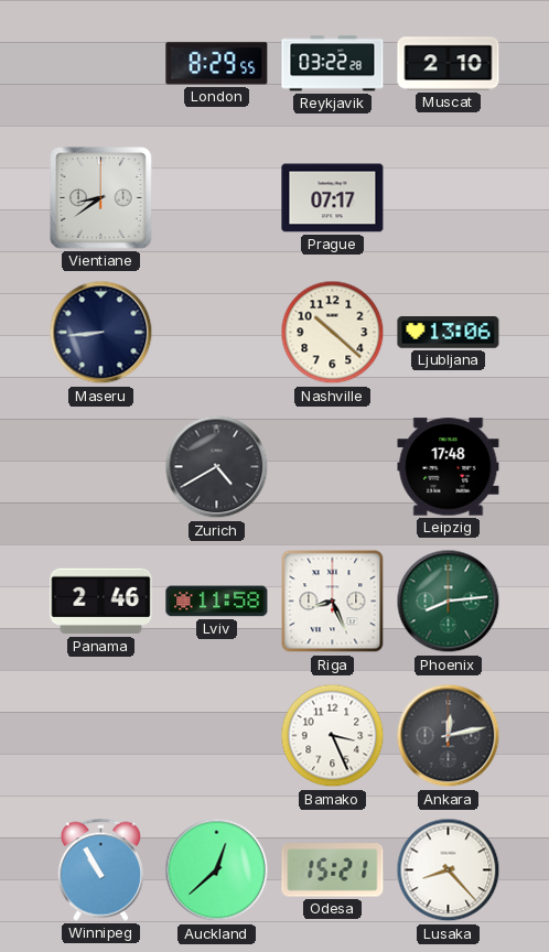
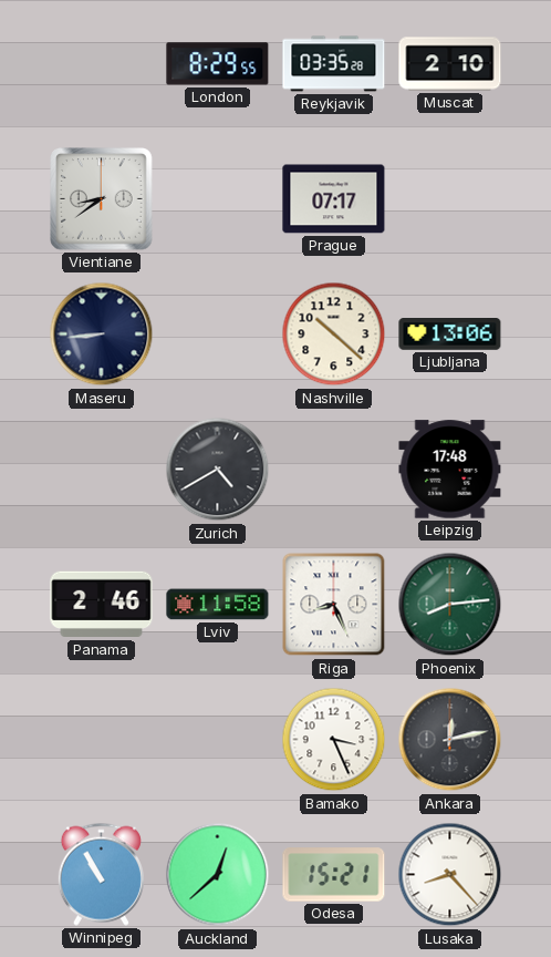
Reykjavik: 03:22 -> 03:35
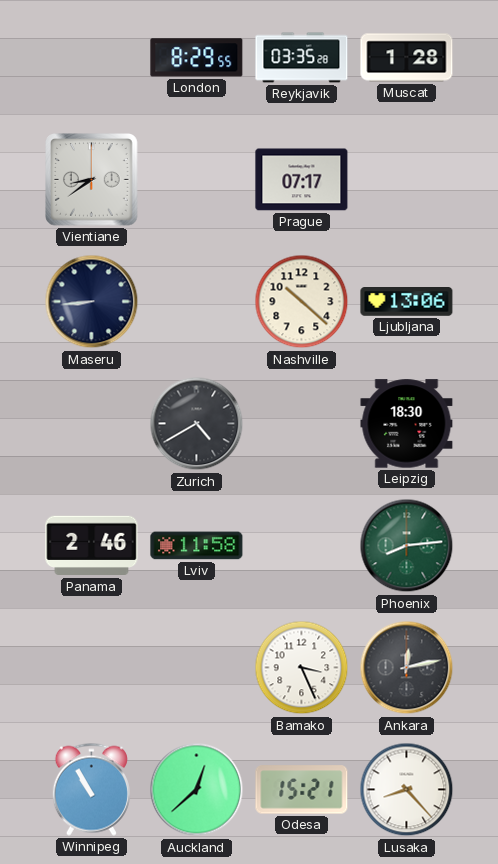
Muscat: 2:10 -> 1:28
Leipzig: 17:48 -> 18:30
Riga: 8:26 -> none
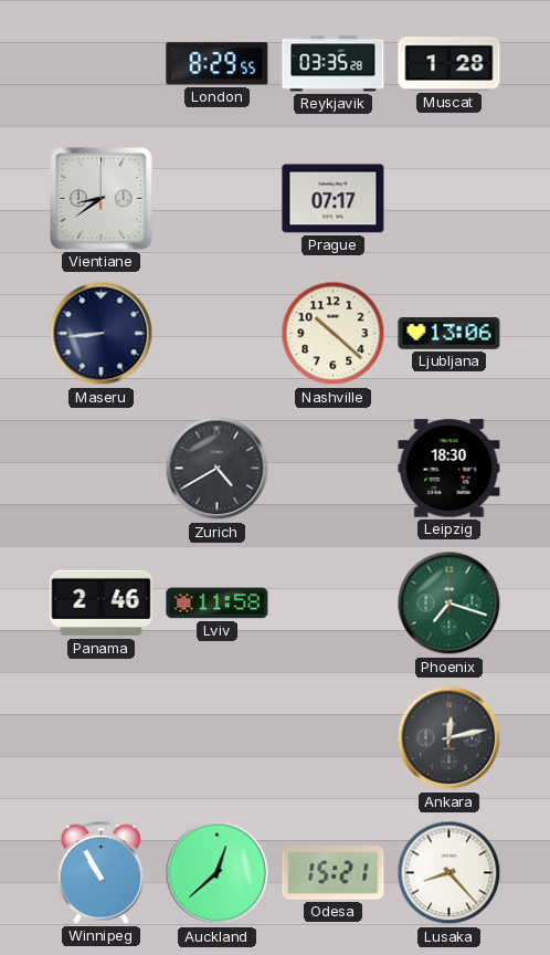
Phoenix: 8:14 -> 7:18
Bamako: 3:26 -> none
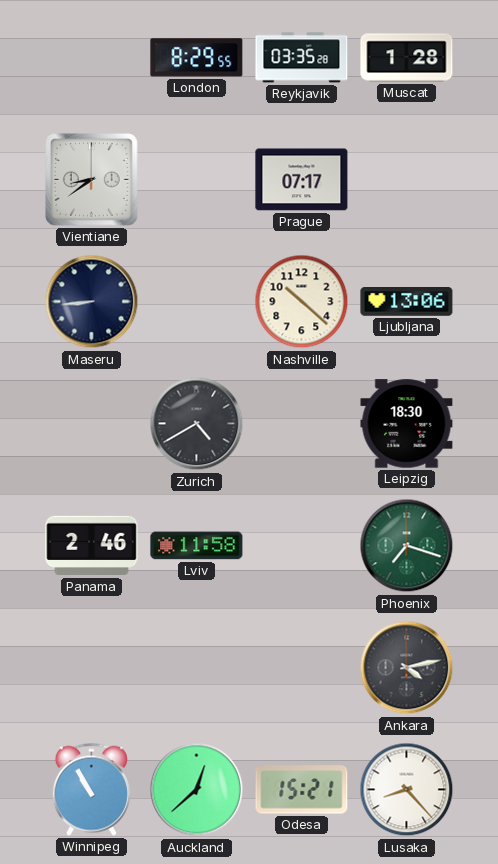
Ankara: 12:13 -> 4:13
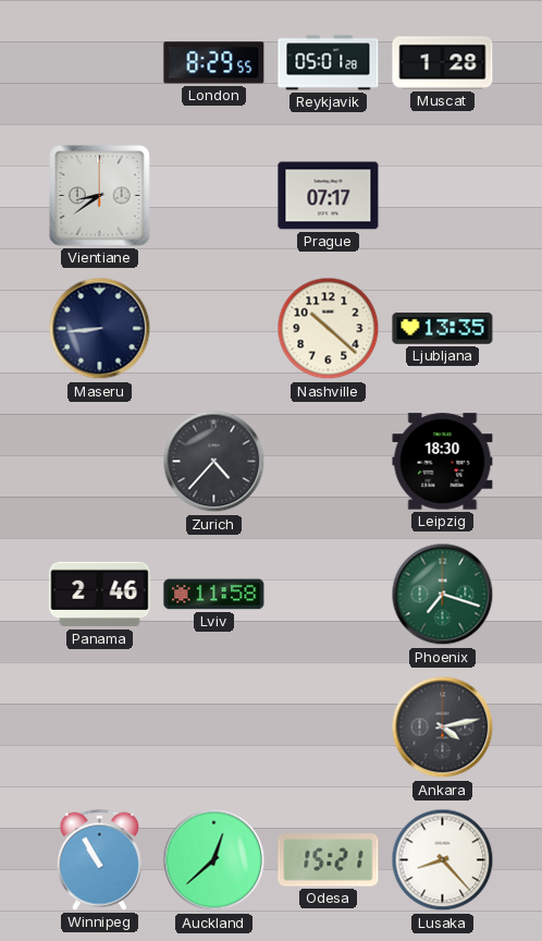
Reykjavik: 03:35 -> 05:01
Ljubljana: 13:06 -> 13:35
Zurich: 4:40 -> 4:37
